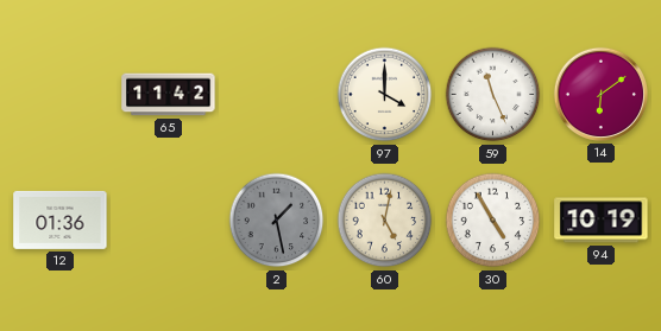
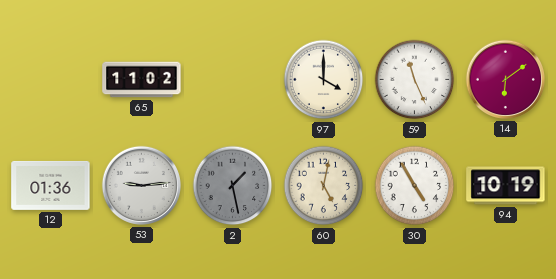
65: 11:42 -> 11:02
53: none -> 9:14
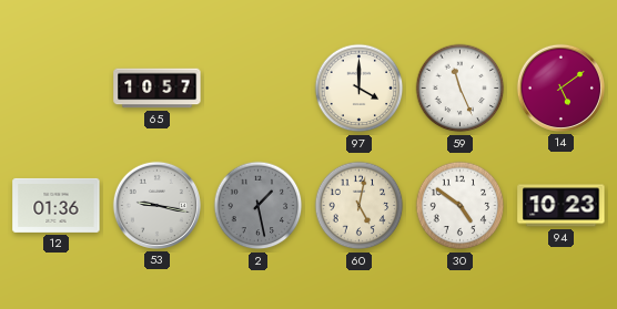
65: 11:02 -> 10:57
14: 6:09 -> 5:09
53: 9:14 -> 9:17
30: 4:55 -> 4:51
94: 10:19 -> 10:23
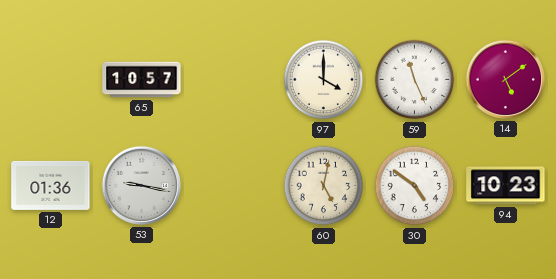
2: 1:28 -> none
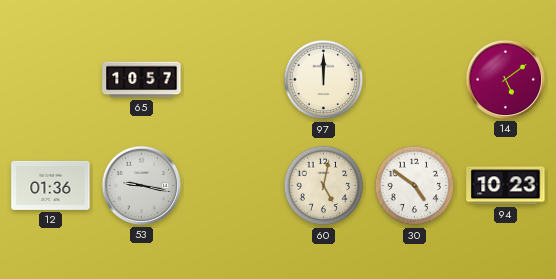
97: 4:00 -> 12:00
59: 11:26 -> none
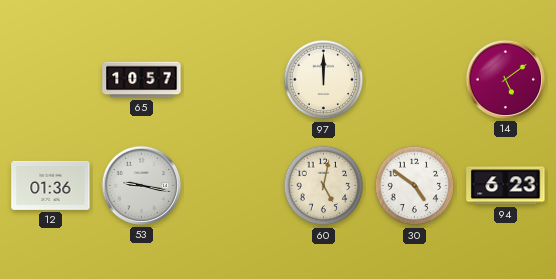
94: 10:23 -> 6:23
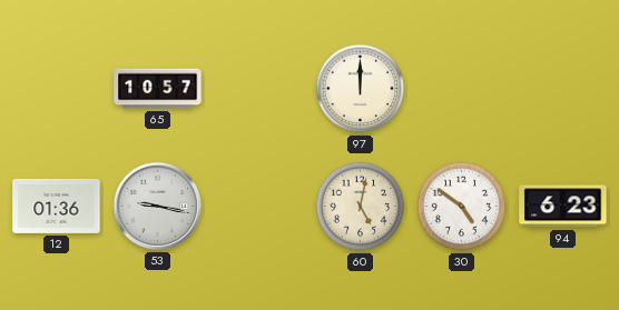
14: 5:09 -> none
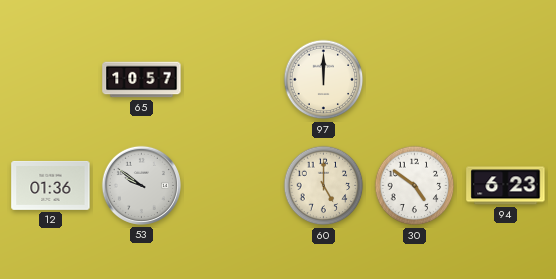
53: 9:17 -> 9:51
60: 5:02 -> 5:00
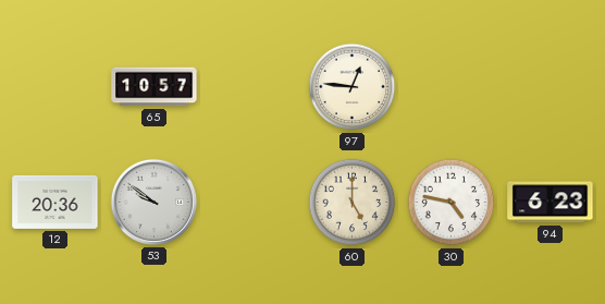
97: 12:00 -> 12:46
12: 01:36 -> 20:36
30: 4:51 -> 4:47
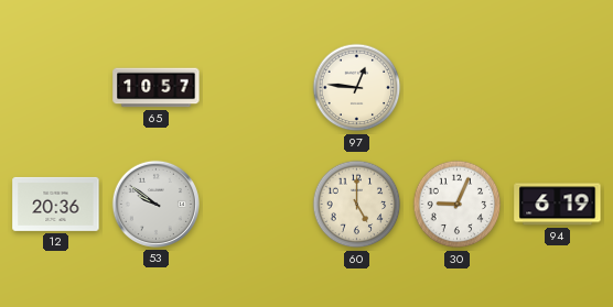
30: 4:47 -> 9:04
94: 6:23 -> 6:19
